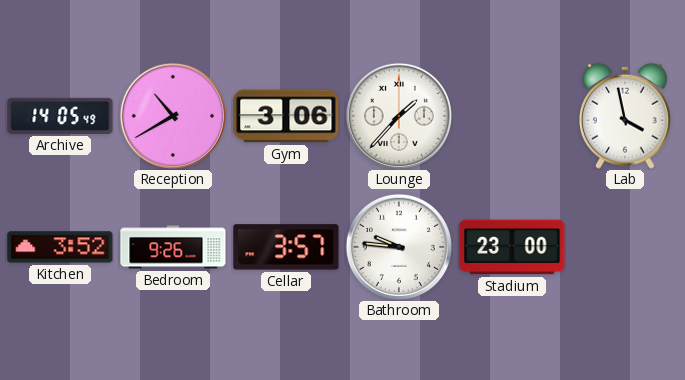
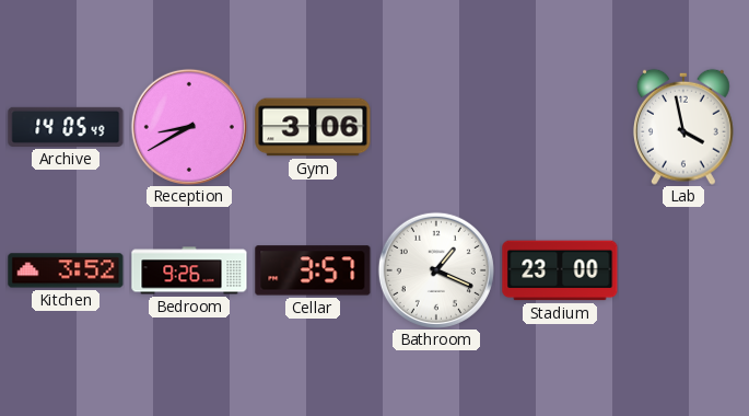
Reception: 10:40 -> 8:40
Lounge: 1:37 -> none
Bathroom: 9:46 -> 1:19
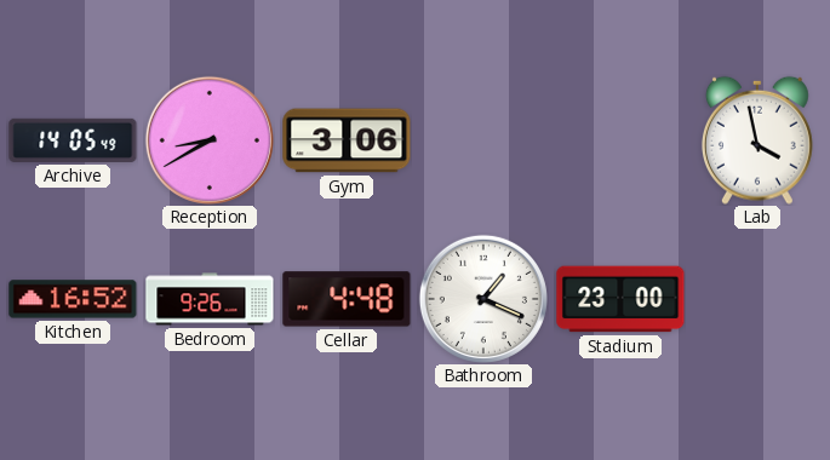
Kitchen: 3:52 -> 16:52
Cellar: 3:57 -> 4:48
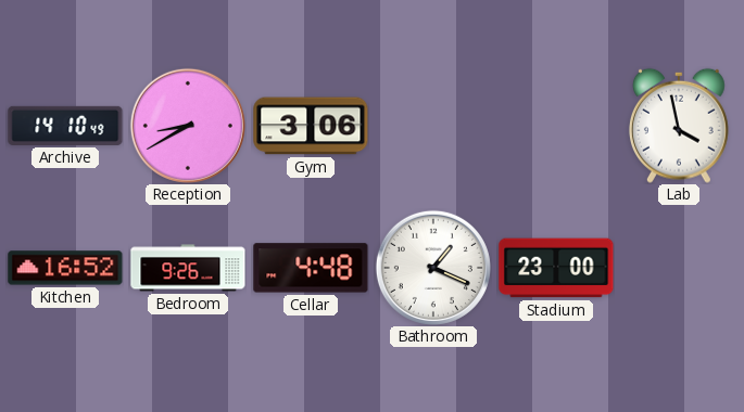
Archive: 14:05 -> 14:10
